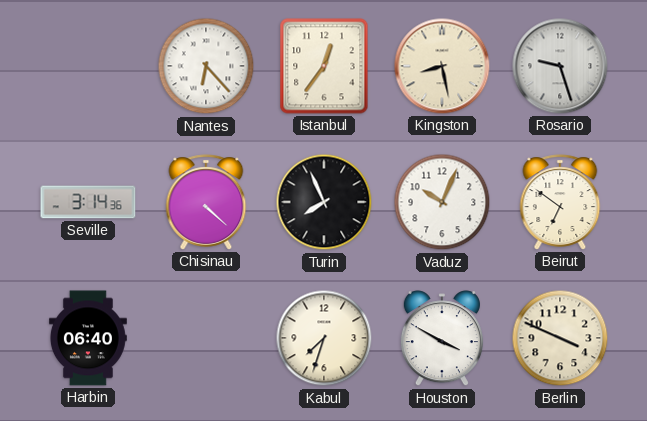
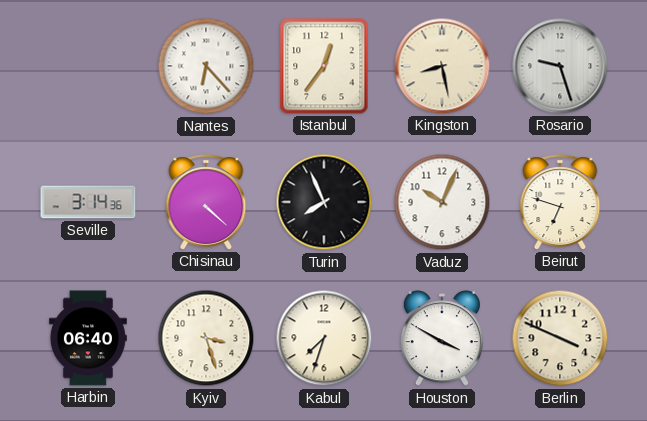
Beirut: 6:51 -> 6:48
Kyiv: none -> 3:27
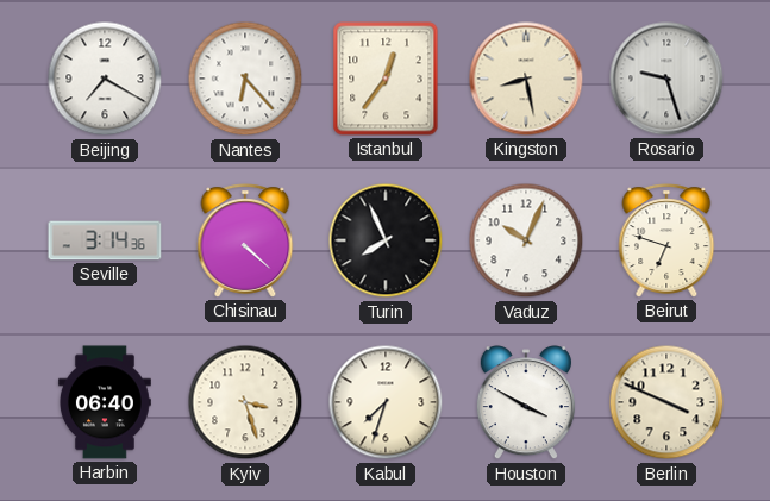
Beijing: none -> 7:20
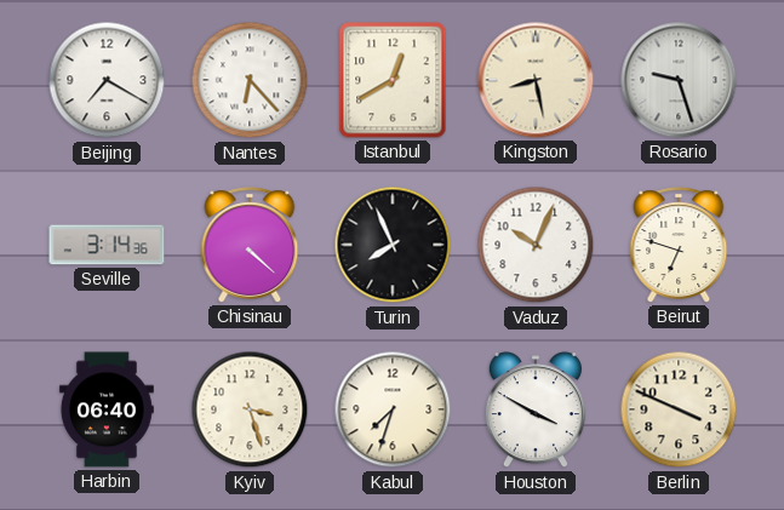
Istanbul: 12:36 -> 12:40
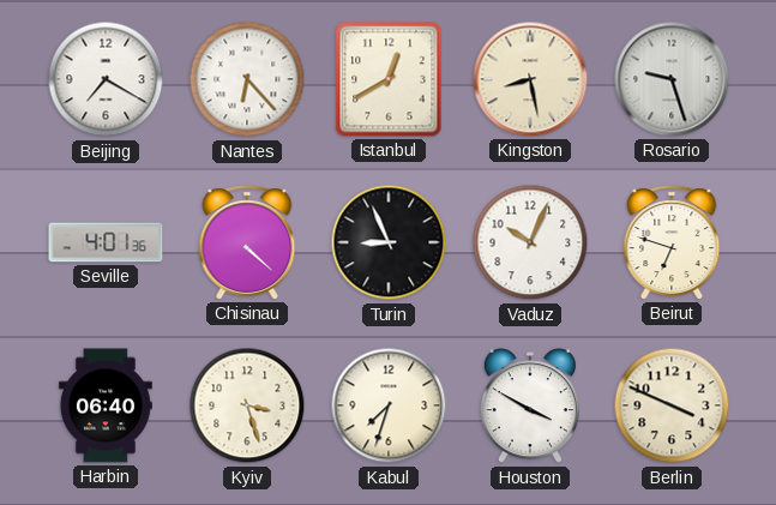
Seville: 3:14 -> 4:01
Turin: 7:56 -> 8:56
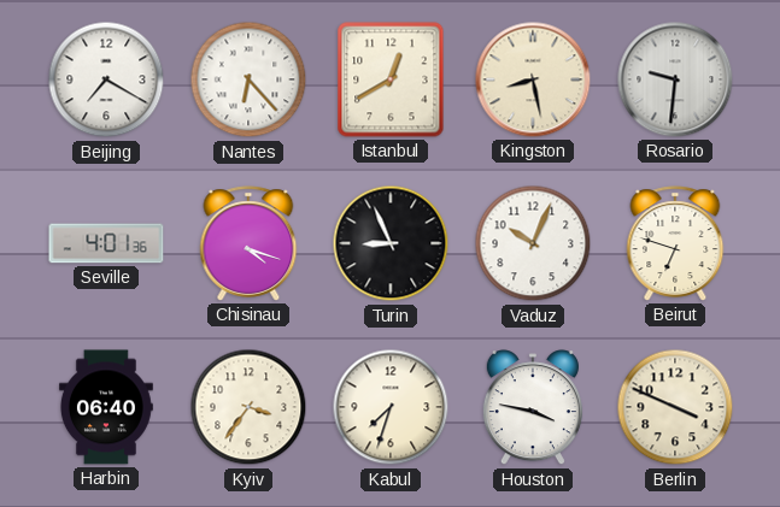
Rosario: 9:27 -> 9:31
Chisinau: 4:22 -> 4:18
Kyiv: 3:27 -> 3:36
Houston: 3:50 -> 3:47
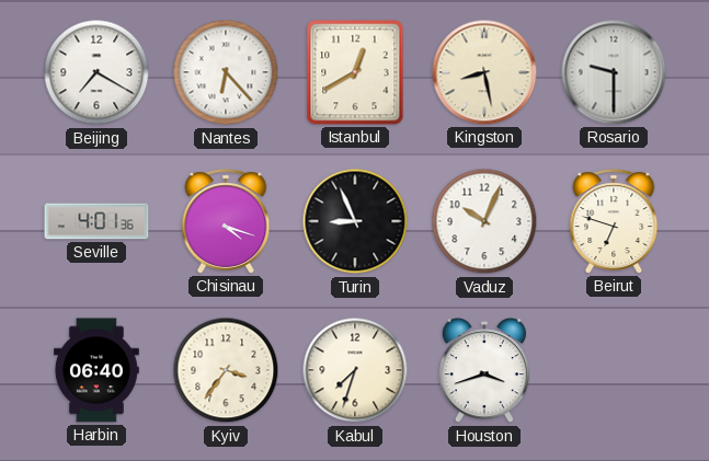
Rosario: 9:31 -> 9:30
Houston: 3:47 -> 3:42
Berlin: 3:49 -> none
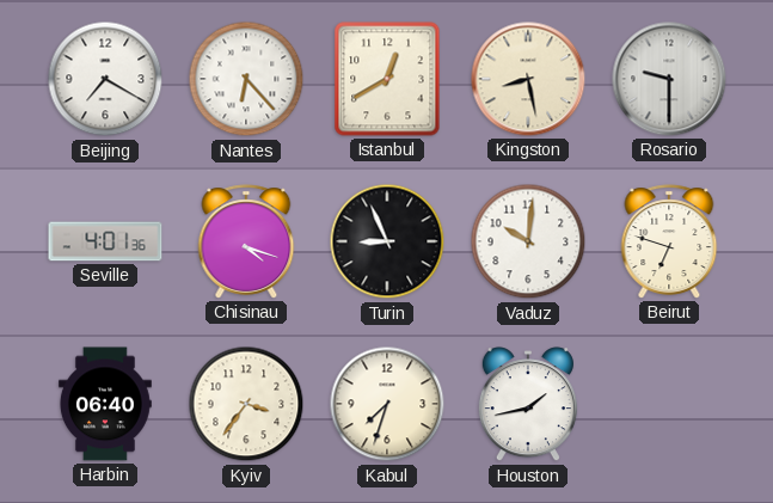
Vaduz: 10:04 -> 10:01
Houston: 3:42 -> 1:43
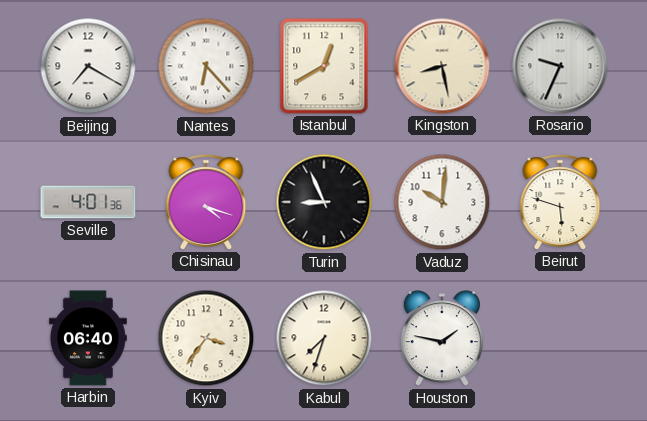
Rosario: 9:30 -> 9:34
Beirut: 6:48 -> 5:48
Houston: 1:43 -> 1:47
